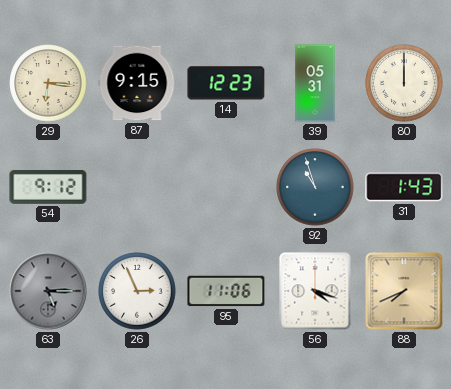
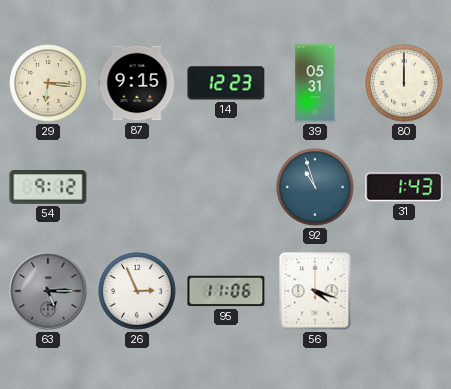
88: 7:41 -> none
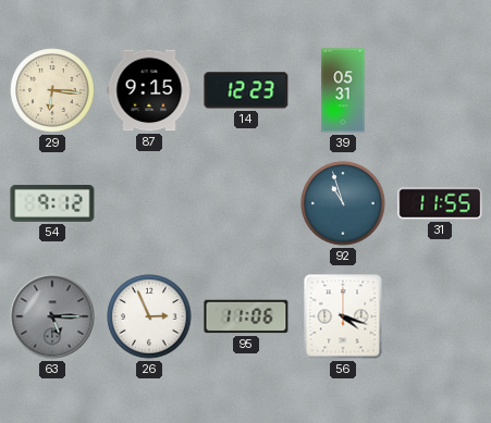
80: 12:00 -> none
31: 1:43 -> 11:55
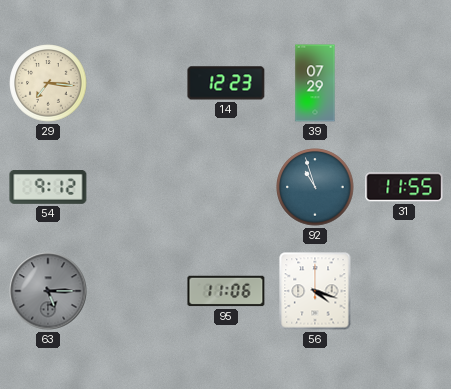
29: 6:16 -> 7:16
87: 9:15 -> none
39: 05:31 -> 07:29
26: 2:56 -> none
